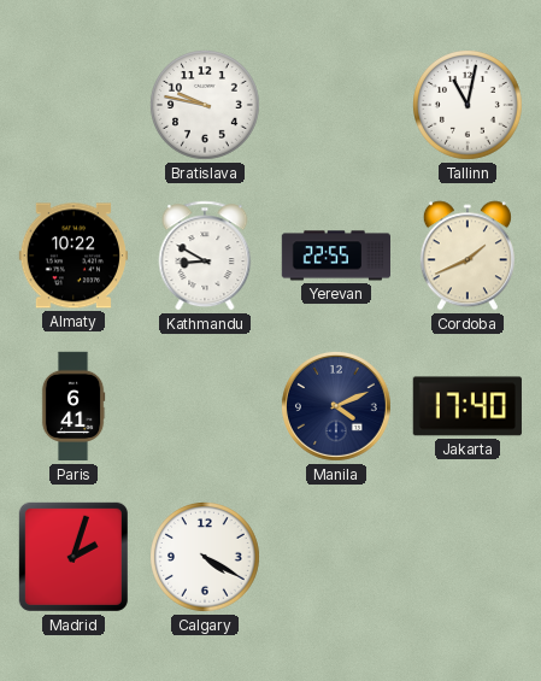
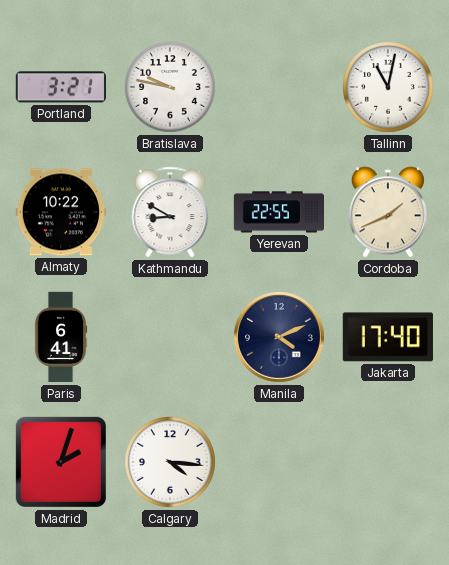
Portland: none -> 3:21
Calgary: 4:20 -> 4:16
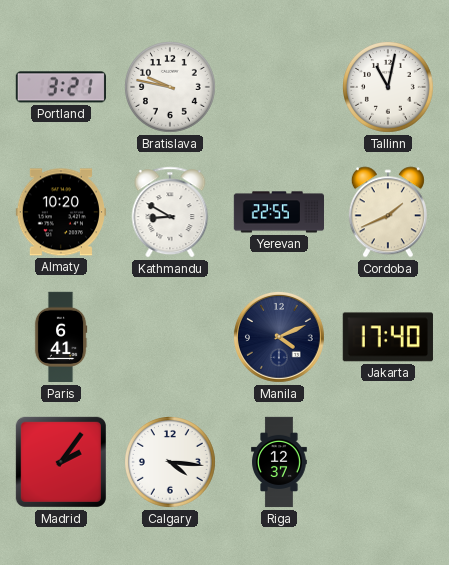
Almaty: 10:22 -> 10:20
Madrid: 2:03 -> 2:06
Riga: none -> 12:37
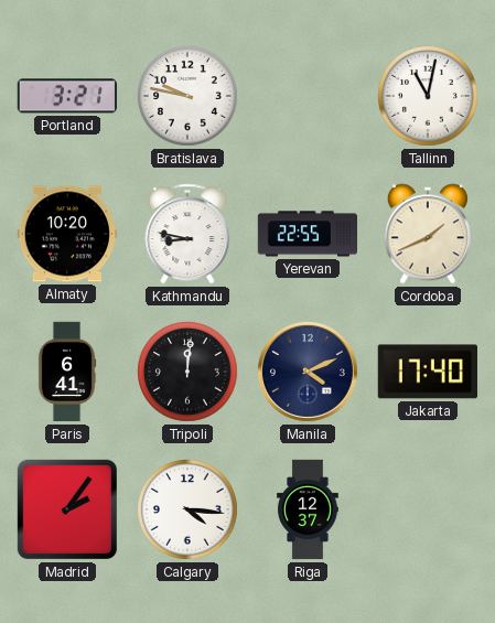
Kathmandu: 8:50 -> 8:47
Tripoli: none -> 12:01
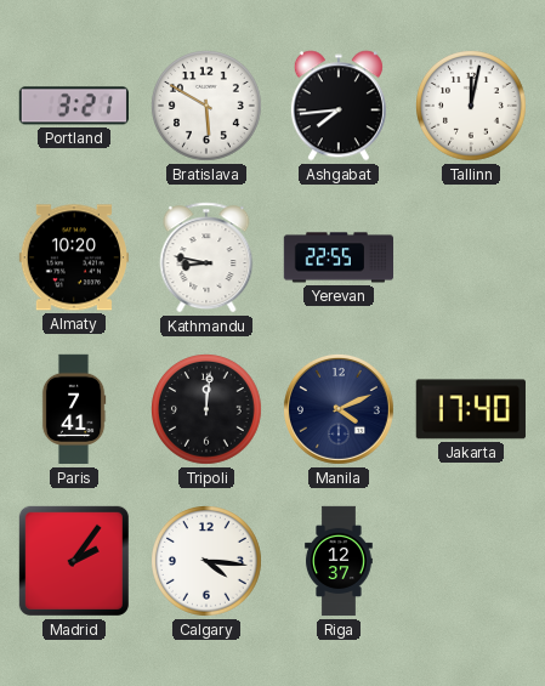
Bratislava: 9:47 -> 5:50
Ashgabat: none -> 7:44
Tallinn: 11:02 -> 12:02
Cordoba: 1:41 -> none
Paris: 6:41 -> 7:41
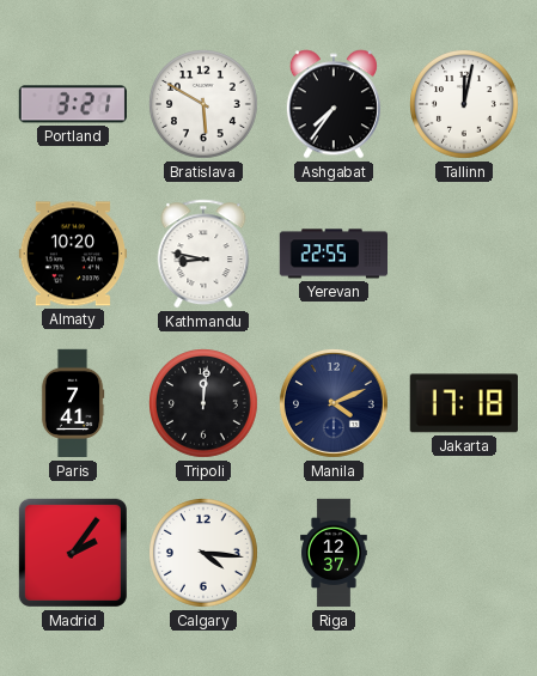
Ashgabat: 7:44 -> 7:36
Jakarta: 17:40 -> 17:18
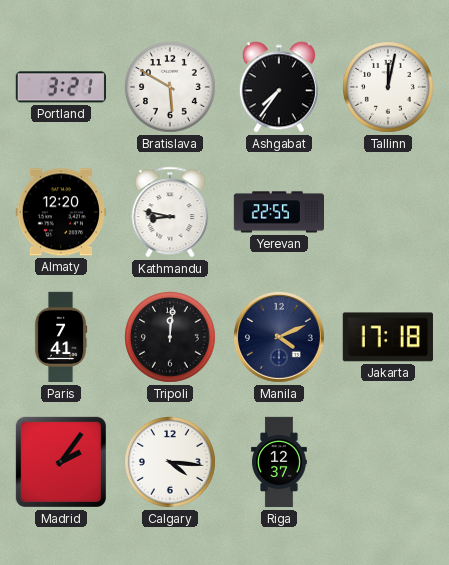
Almaty: 10:20 -> 12:20
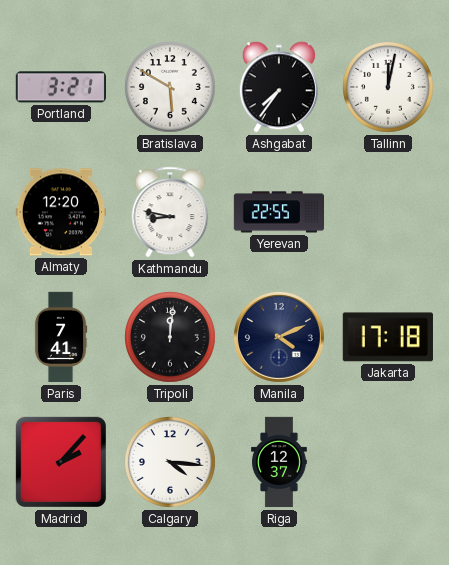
Madrid: 2:06 -> 2:07
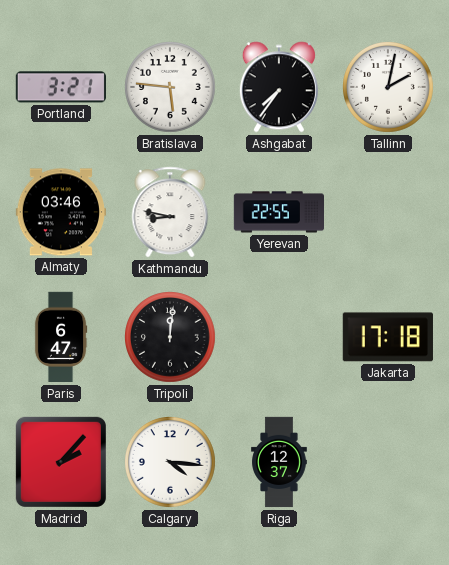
Bratislava: 5:50 -> 5:46
Tallinn: 12:02 -> 2:02
Almaty: 12:20 -> 03:46
Paris: 7:41 -> 6:47
Manila: 4:11 -> none
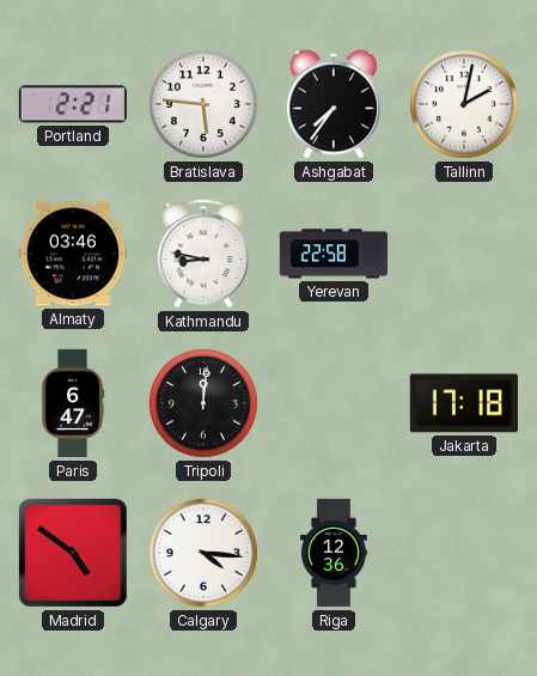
Portland: 3:21 -> 2:21
Yerevan: 22:55 -> 22:58
Madrid: 2:07 -> 4:51
Riga: 12:37 -> 12:36
